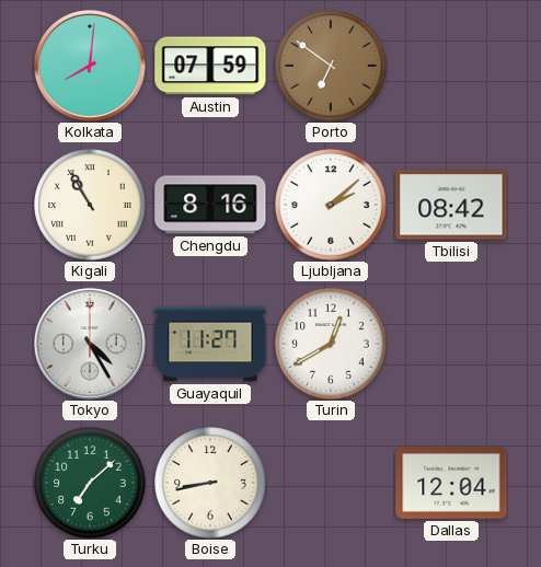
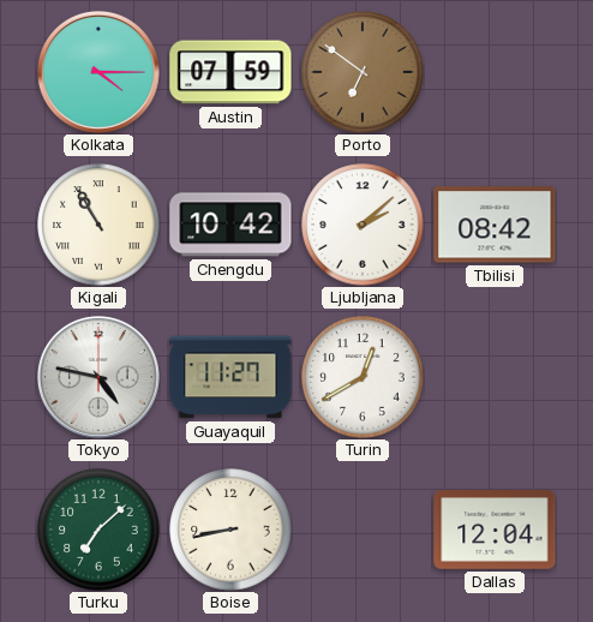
Kolkata: 8:01 -> 4:15
Chengdu: 8:16 -> 10:42
Tokyo: 4:25 -> 4:47
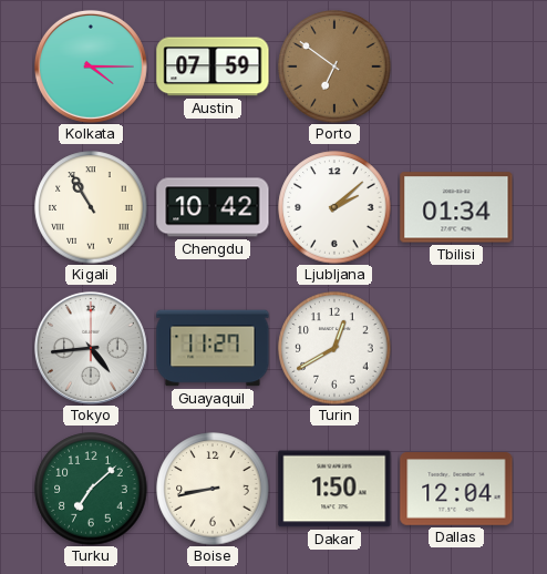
Tbilisi: 08:42 -> 01:34
Tokyo: 4:47 -> 4:44
Dakar: none -> 1:50
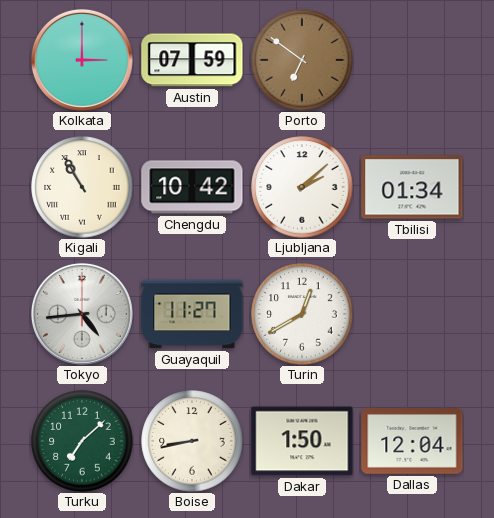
Kolkata: 4:15 -> 3:00
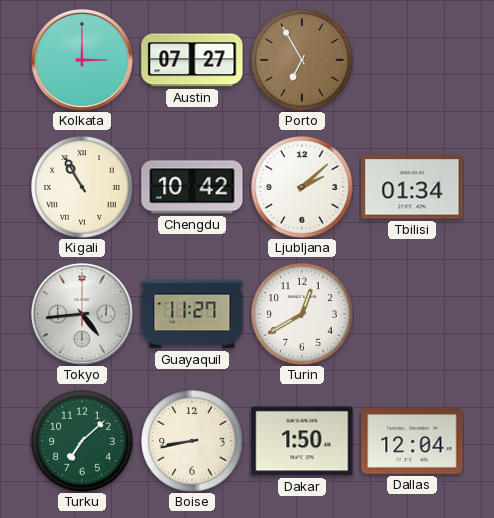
Austin: 07:59 -> 07:27
Porto: 6:51 -> 6:55
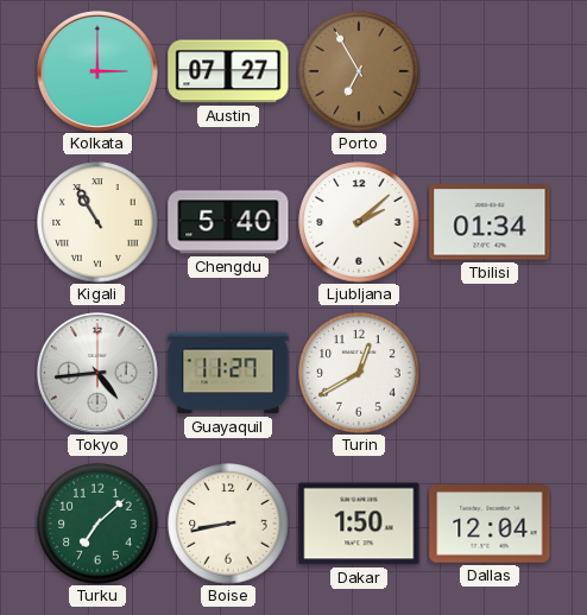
Chengdu: 10:42 -> 5:40
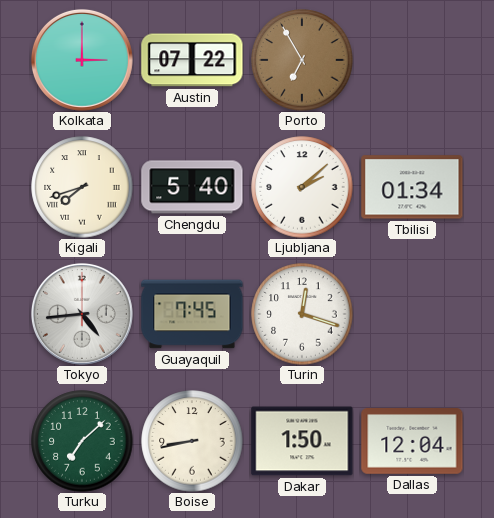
Austin: 07:27 -> 07:22
Kigali: 10:55 -> 7:42
Guayaquil: 11:27 -> 7:45
Turin: 12:40 -> 12:18
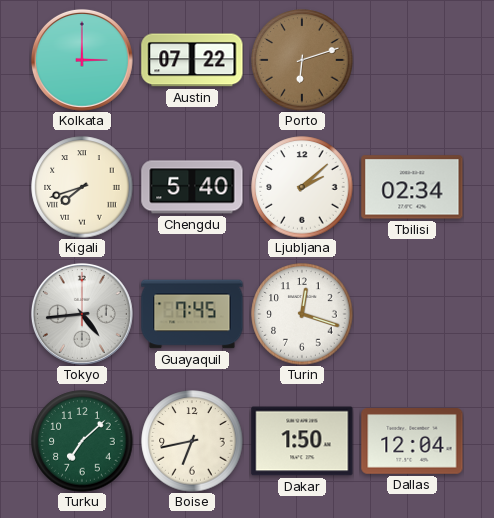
Porto: 6:55 -> 6:12
Tbilisi: 01:34 -> 02:34
Boise: 8:43 -> 6:43
